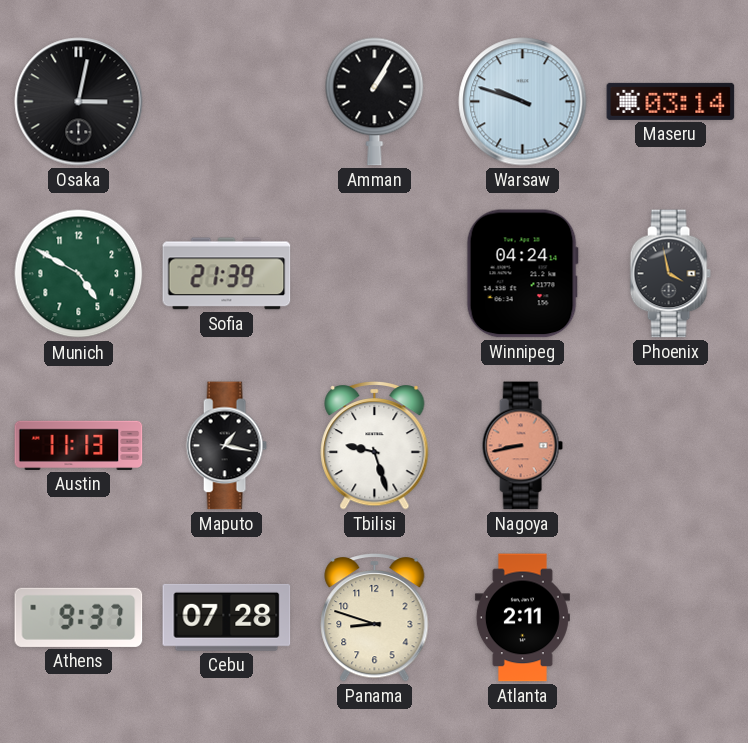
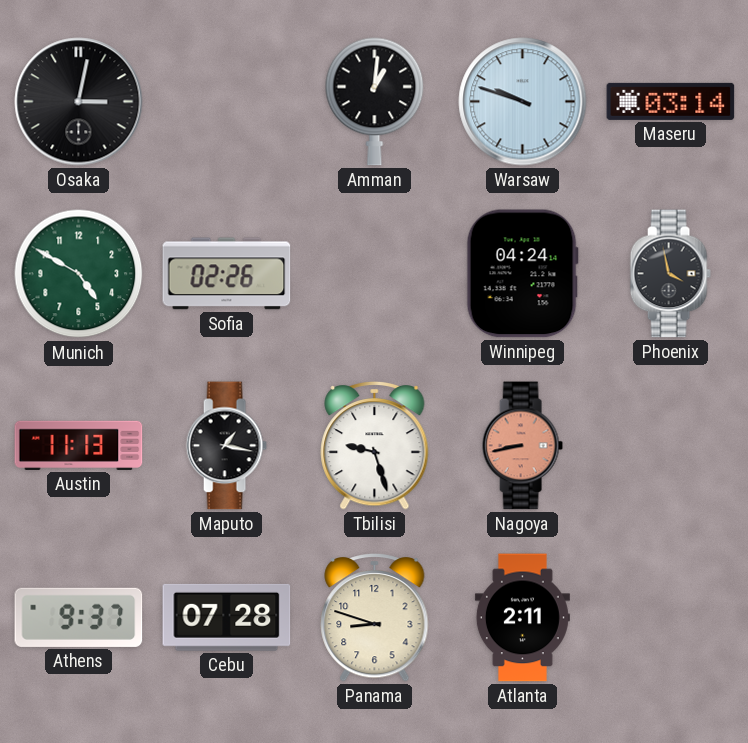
Amman: 1:05 -> 1:01
Sofia: 21:39 -> 02:26
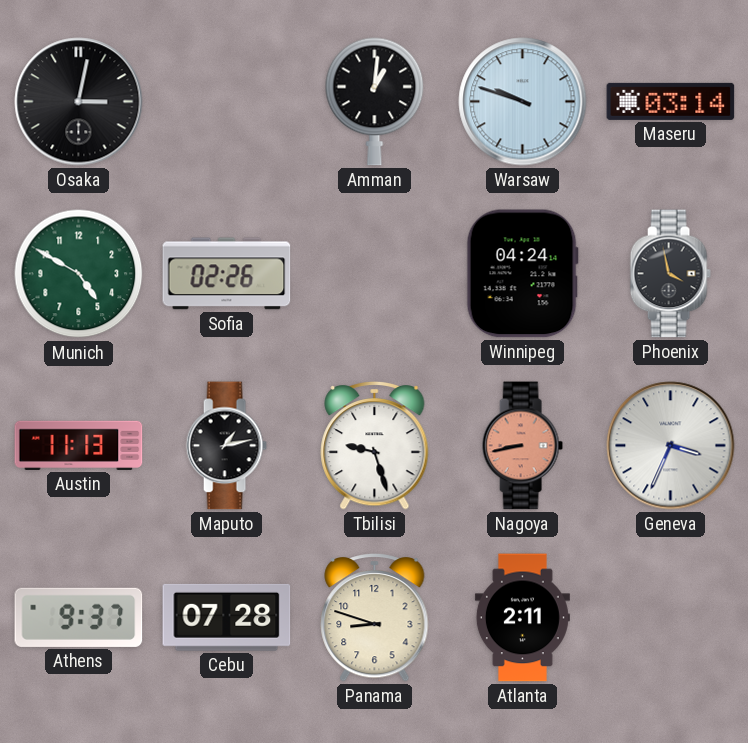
Maputo: 1:17 -> 1:13
Geneva: none -> 3:34
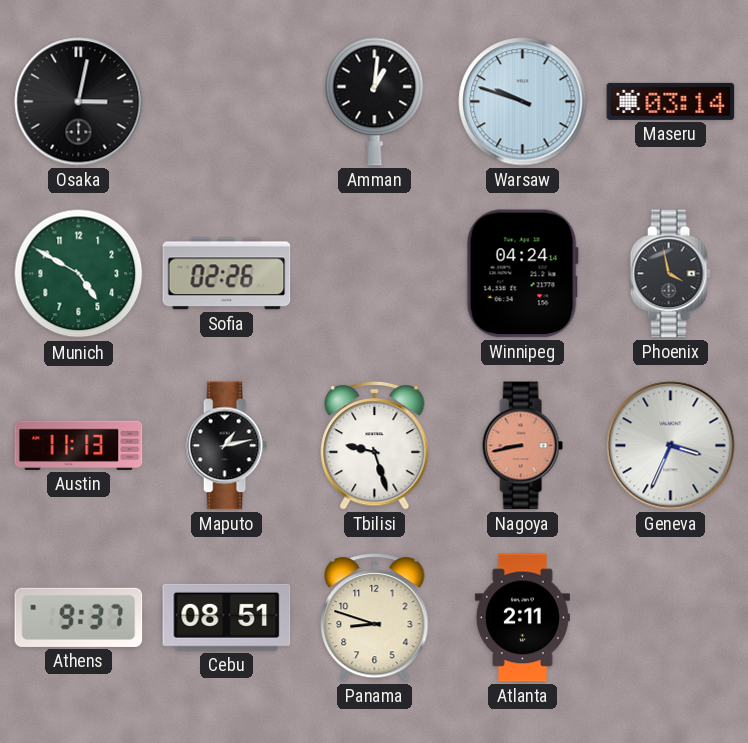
Cebu: 07:28 -> 08:51
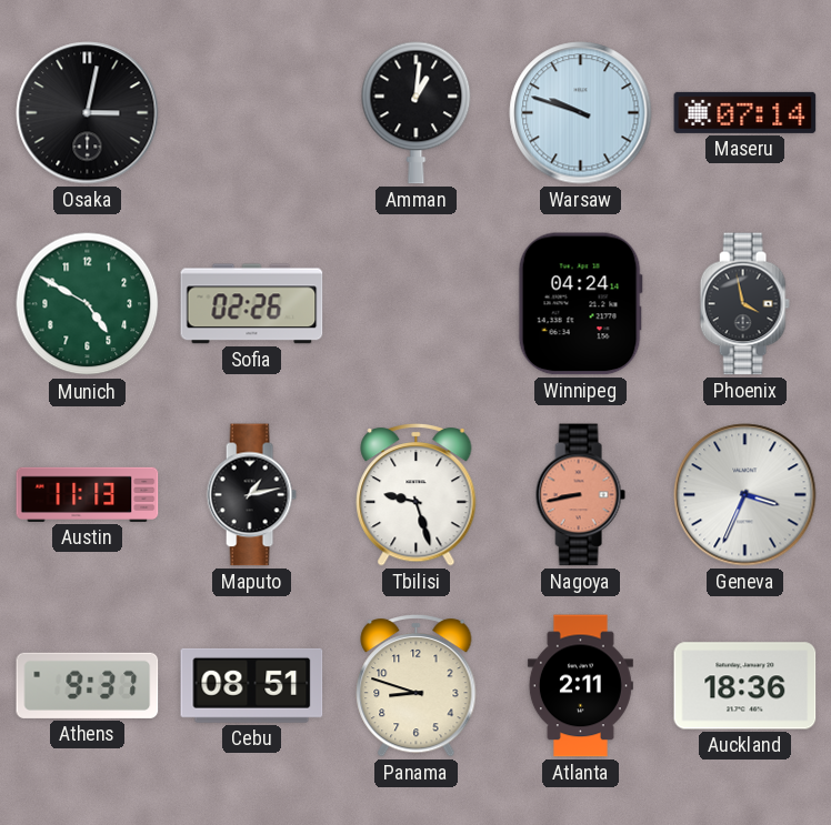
Maseru: 03:14 -> 07:14
Auckland: none -> 18:36
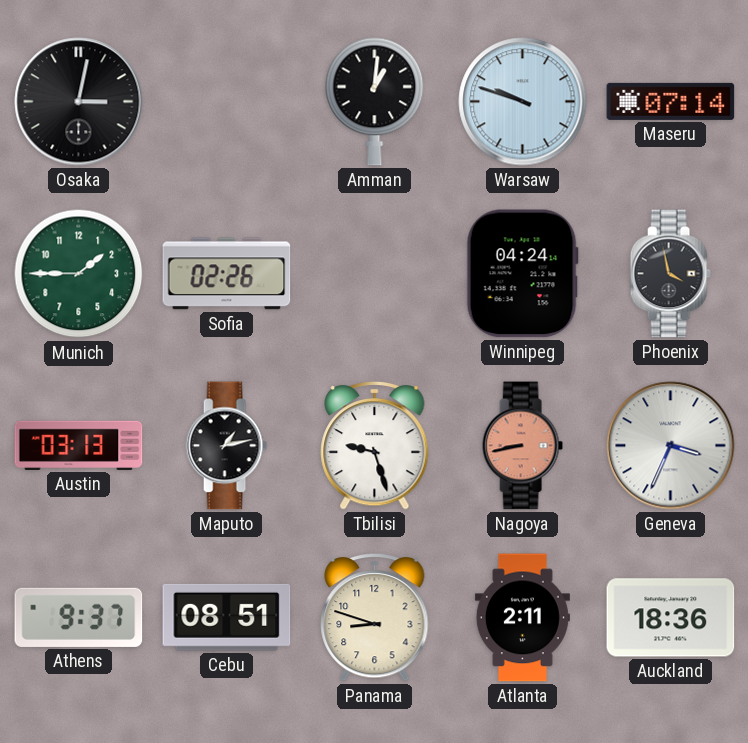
Munich: 4:50 -> 1:45
Austin: 11:13 -> 03:13
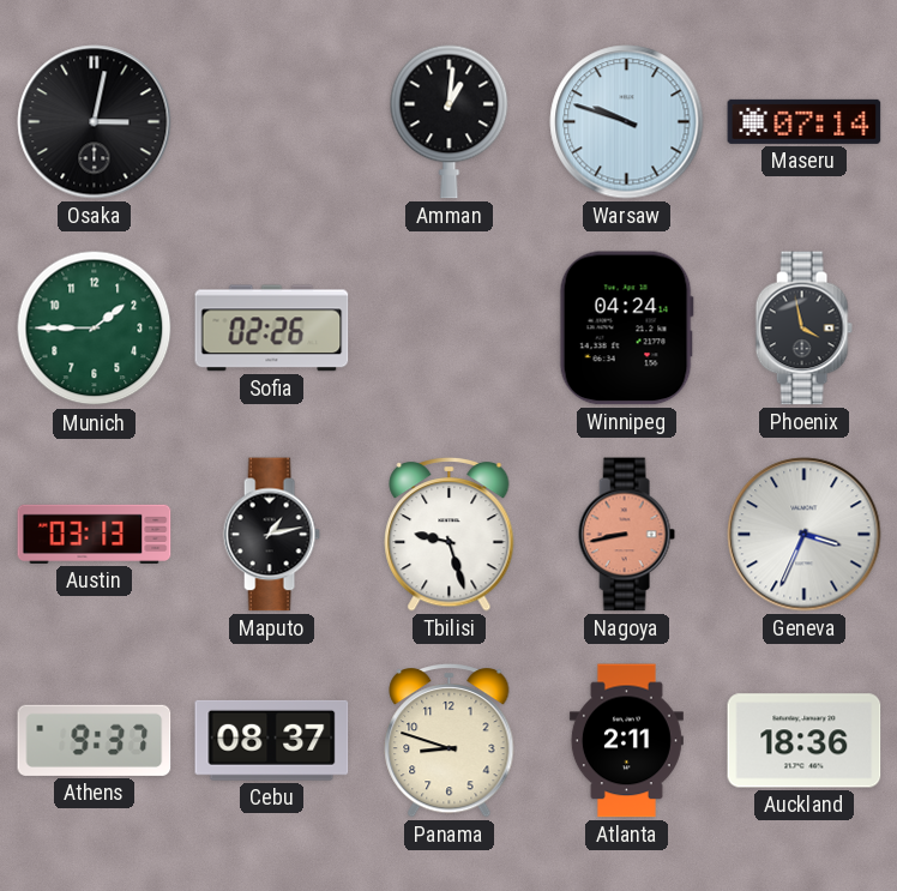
Cebu: 08:51 -> 08:37
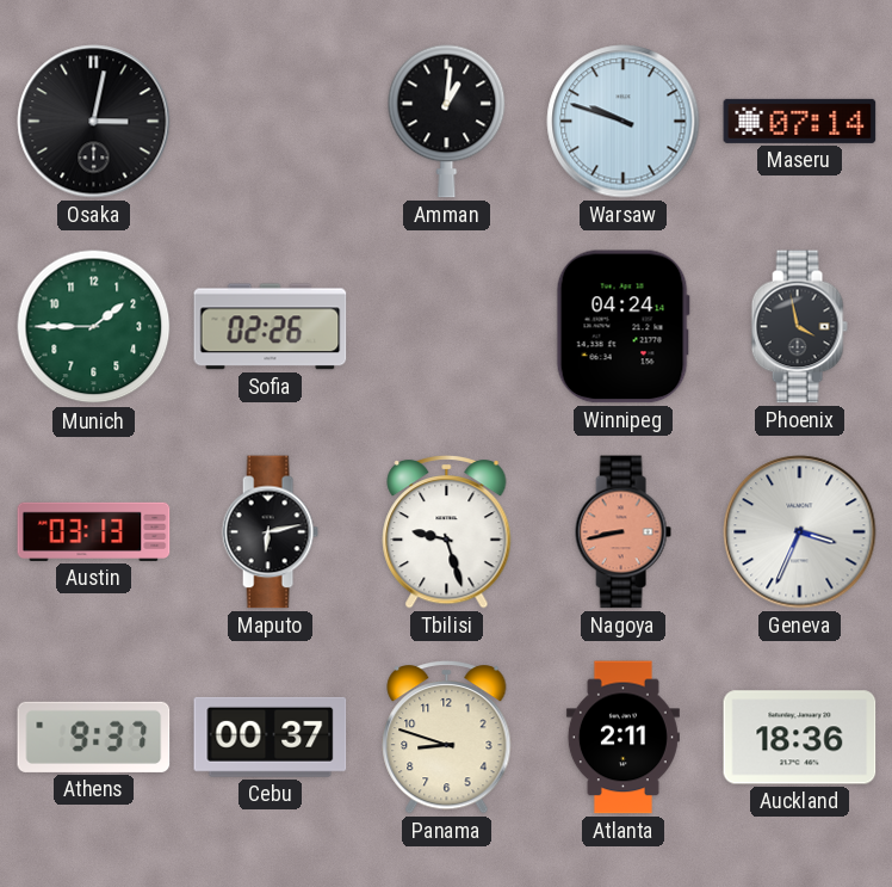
Maputo: 1:13 -> 6:13
Cebu: 08:37 -> 00:37
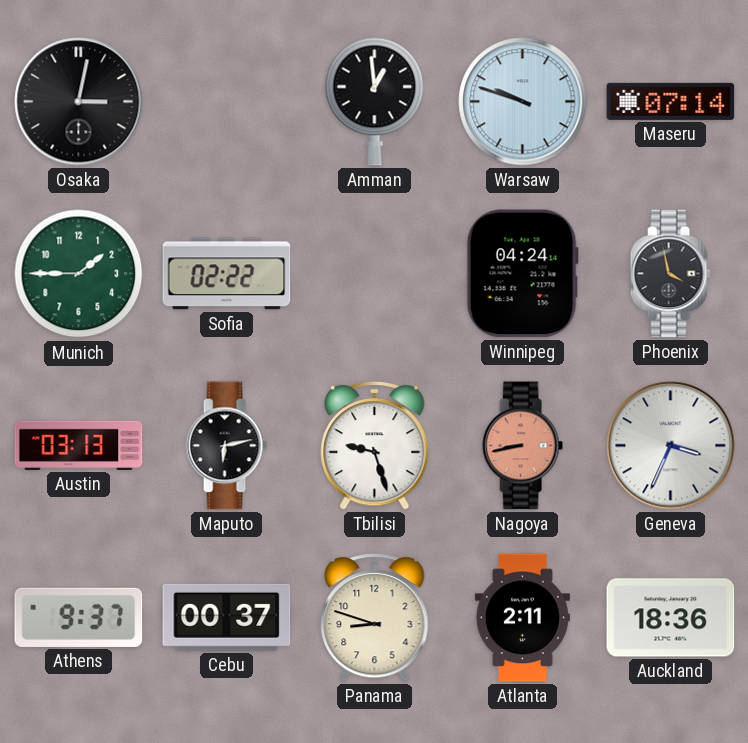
Amman: 1:01 -> 12:59
Sofia: 02:26 -> 02:22
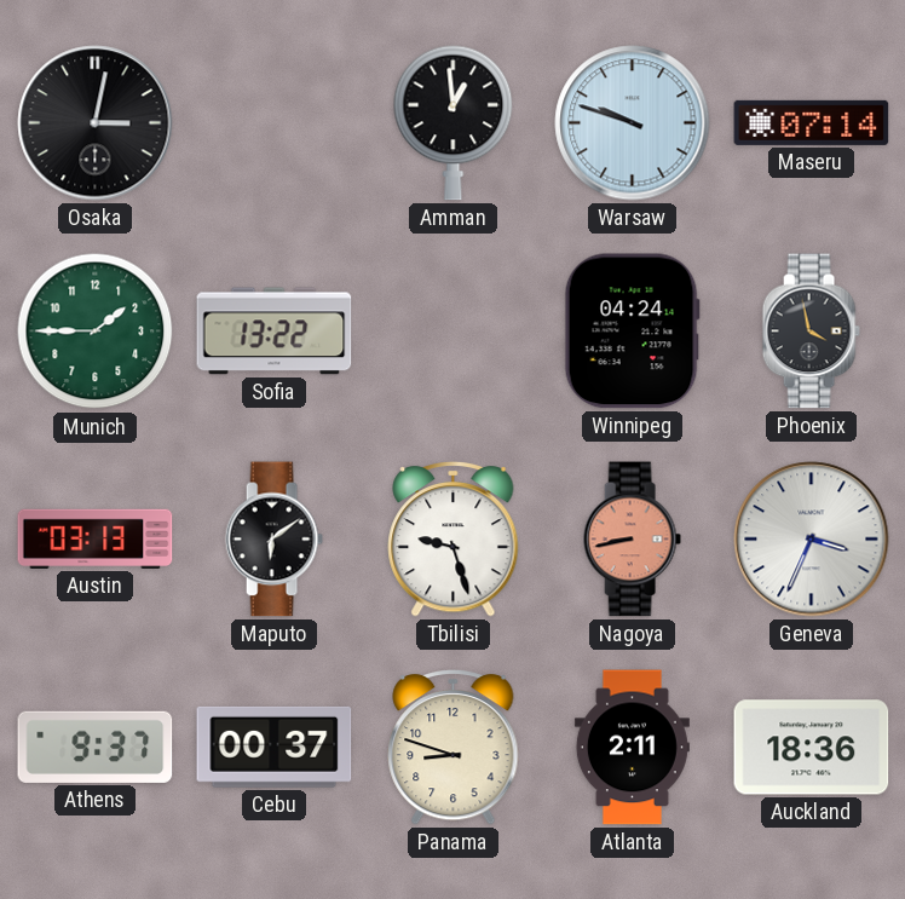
Sofia: 02:22 -> 13:22
Maputo: 6:13 -> 6:09
